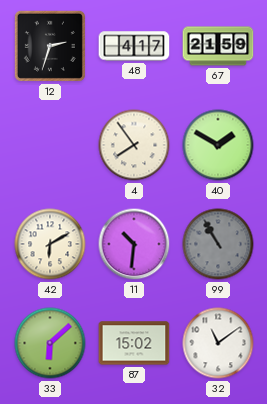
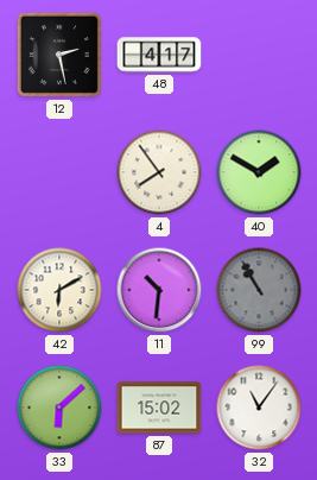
12: 2:33 -> 2:28
67: 21:59 -> none
32: 11:09 -> 11:06
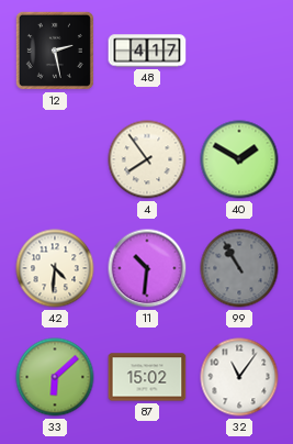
42: 6:10 -> 4:31
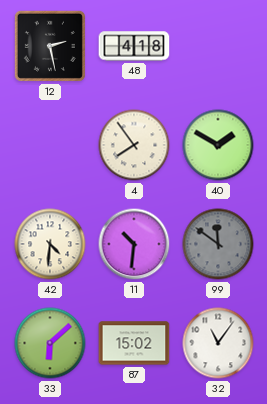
48: 4:17 -> 4:18
99: 10:55 -> 11:51
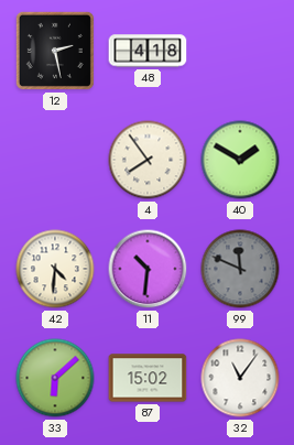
99: 11:51 -> 11:49
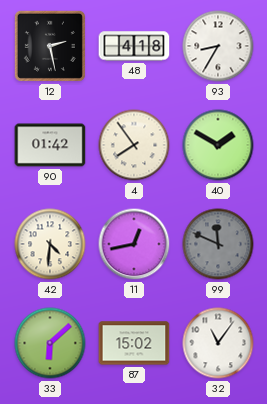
93: none -> 8:35
90: none -> 01:42
11: 10:31 -> 12:43
